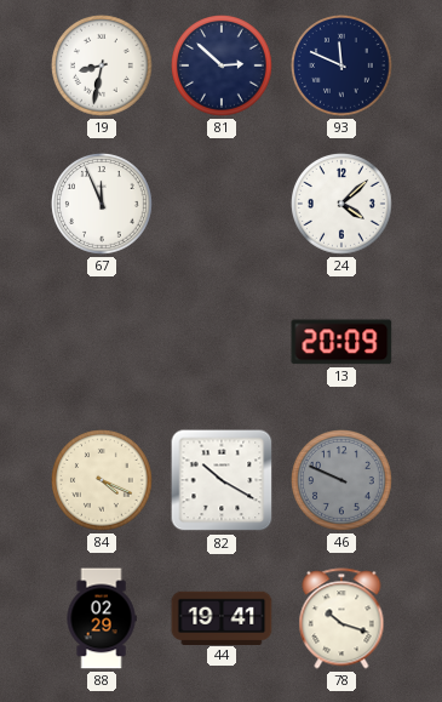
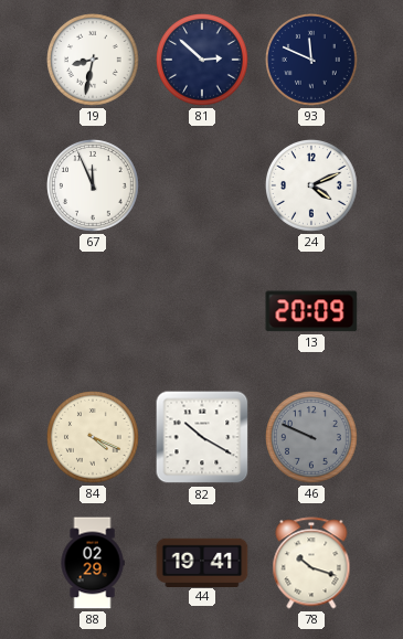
24: 4:08 -> 4:11
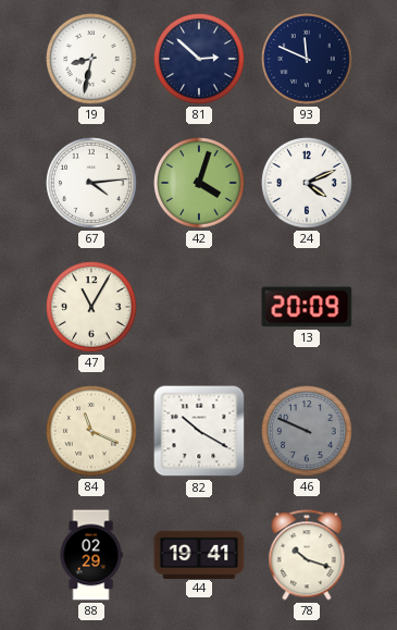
67: 11:56 -> 4:14
42: none -> 4:03
47: none -> 11:05
84: 4:19 -> 11:19
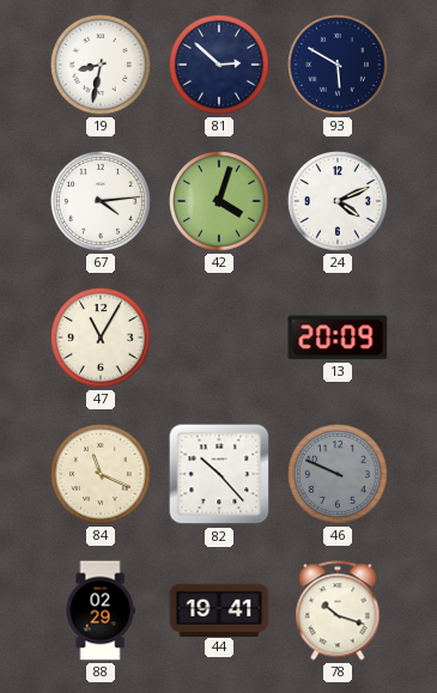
93: 11:49 -> 5:50
82: 10:20 -> 10:23
